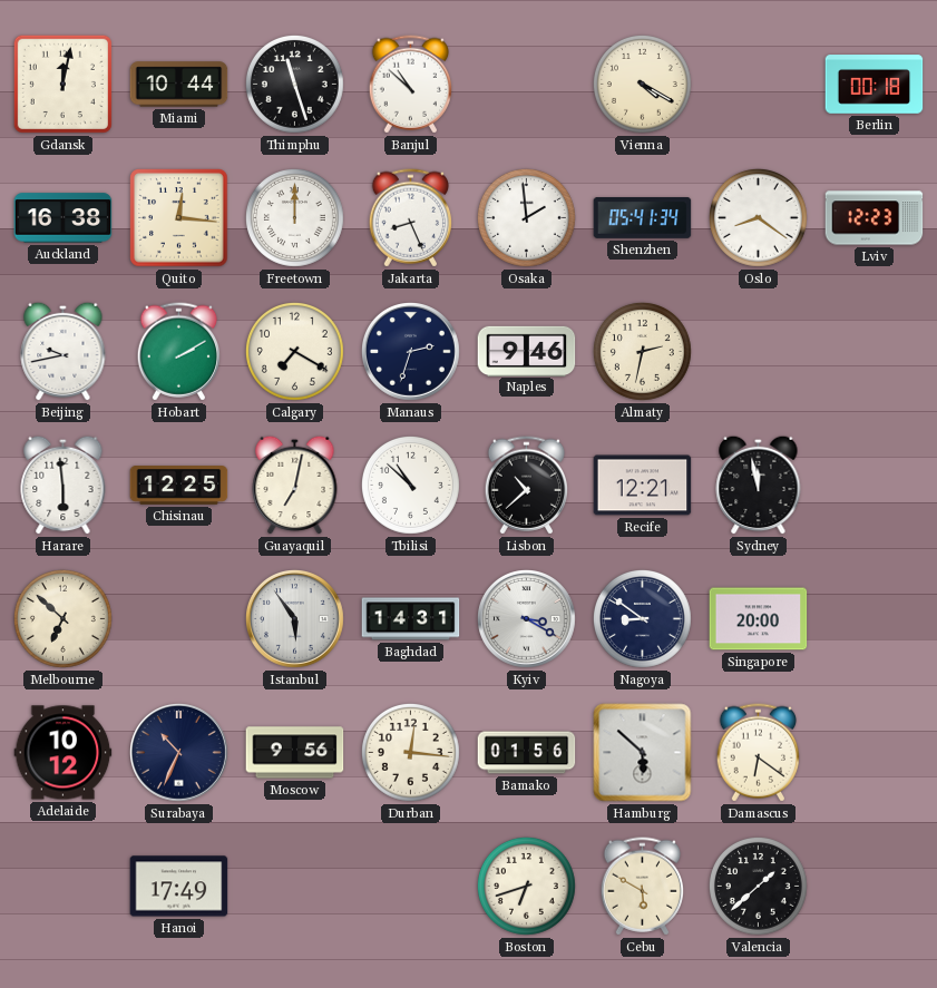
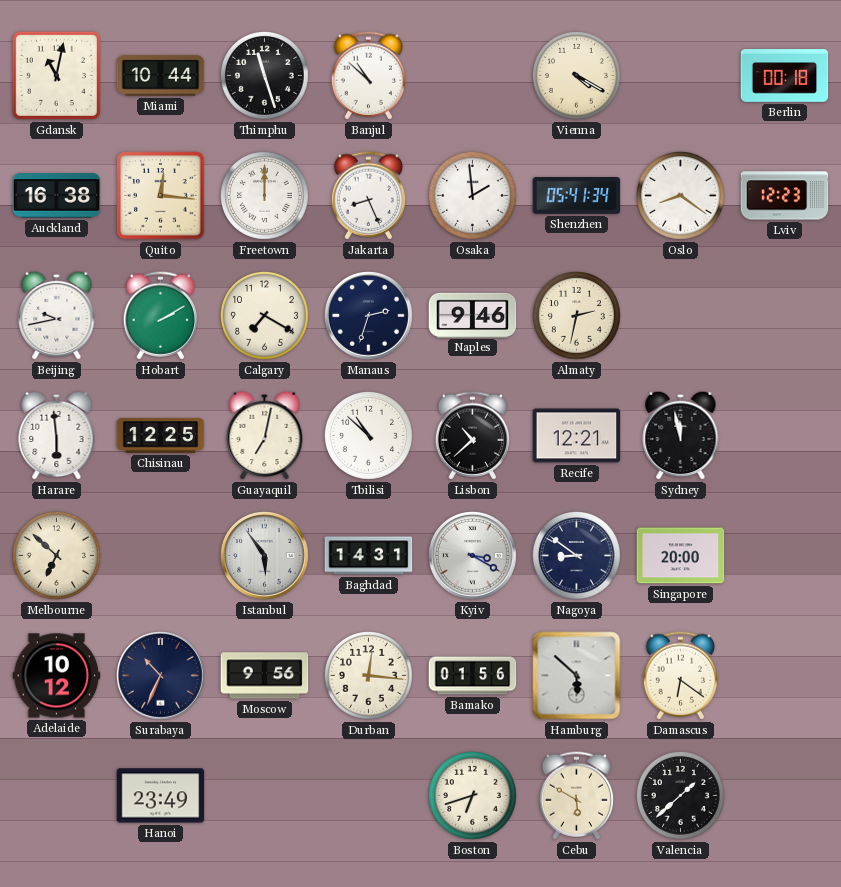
Gdansk: 12:02 -> 11:02
Hanoi: 17:49 -> 23:49
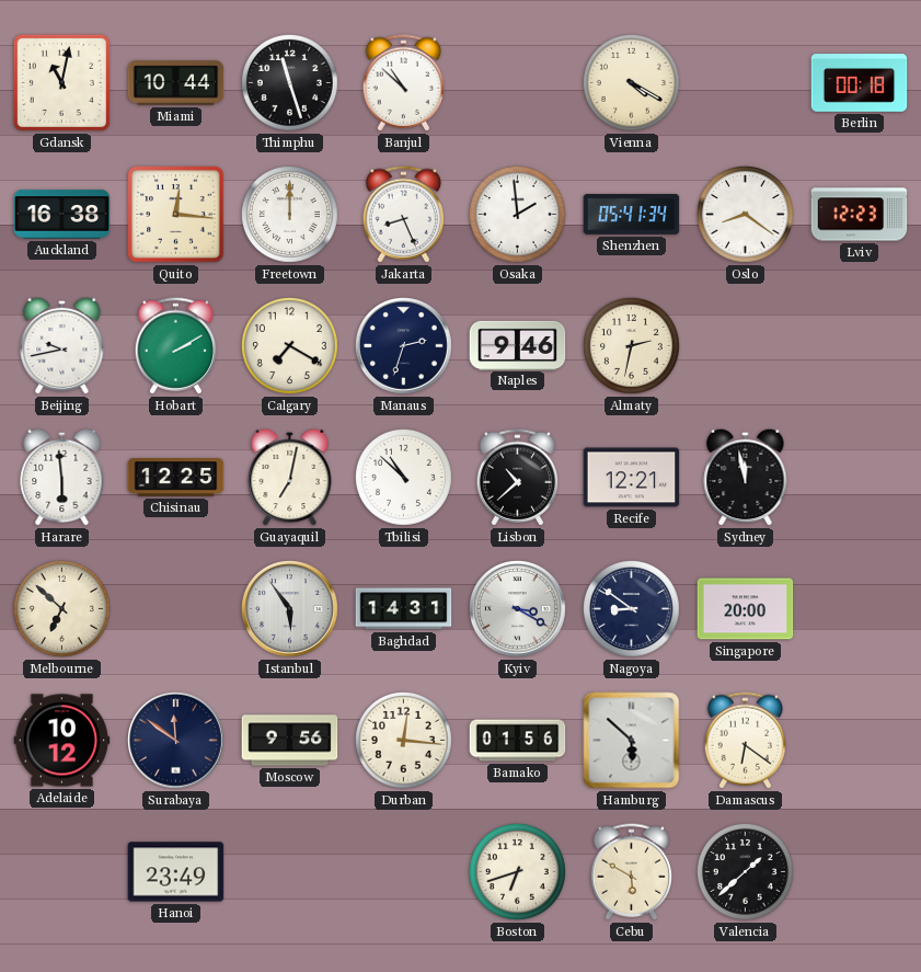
Surabaya: 10:34 -> 11:51
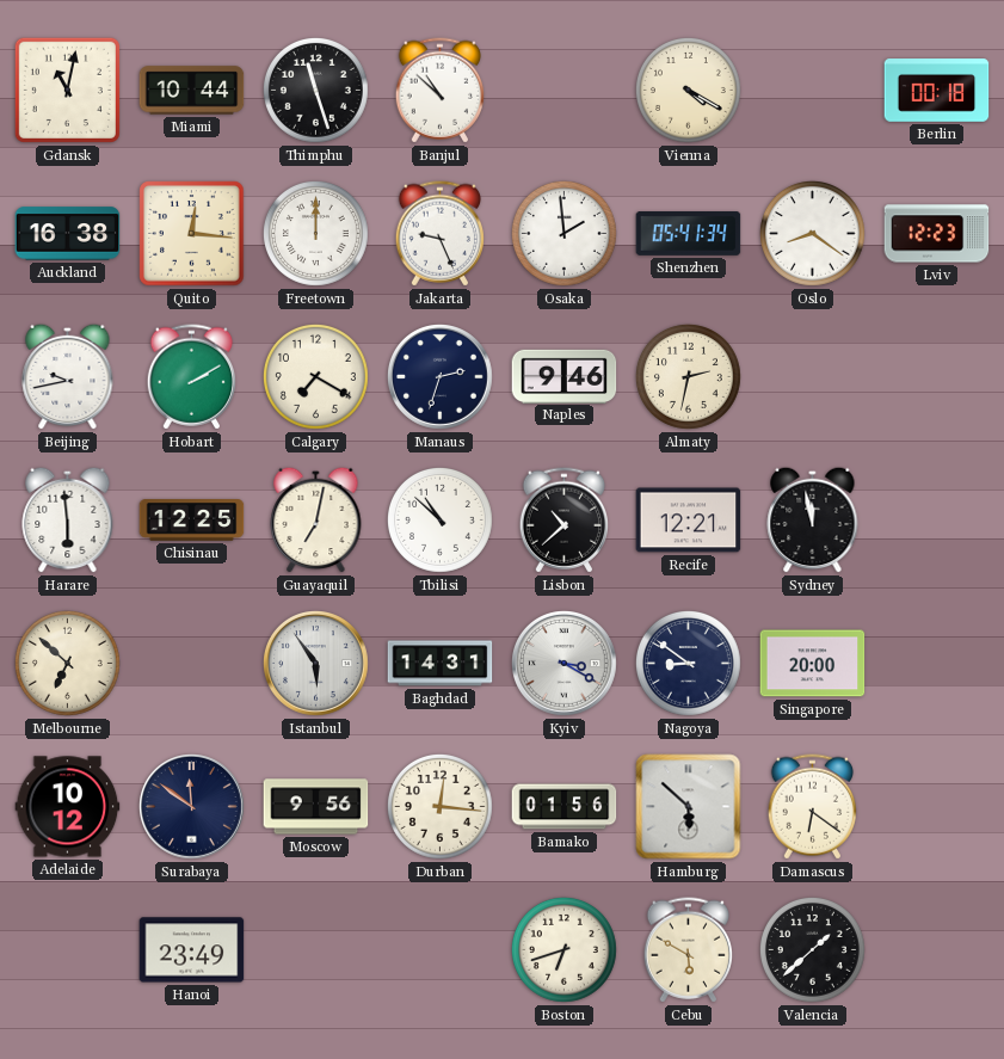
Jakarta: 8:26 -> 9:26
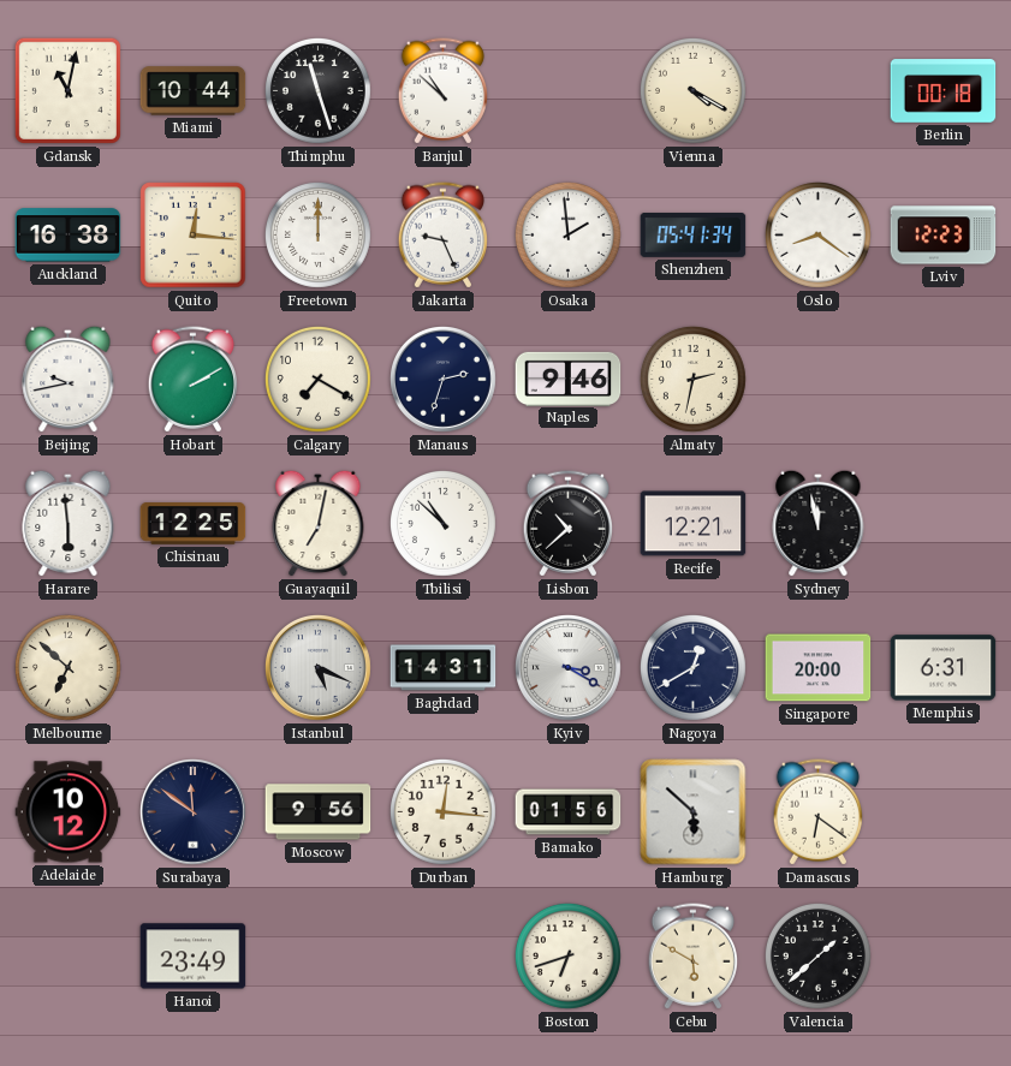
Istanbul: 5:54 -> 5:19
Nagoya: 8:51 -> 12:40
Memphis: none -> 6:31
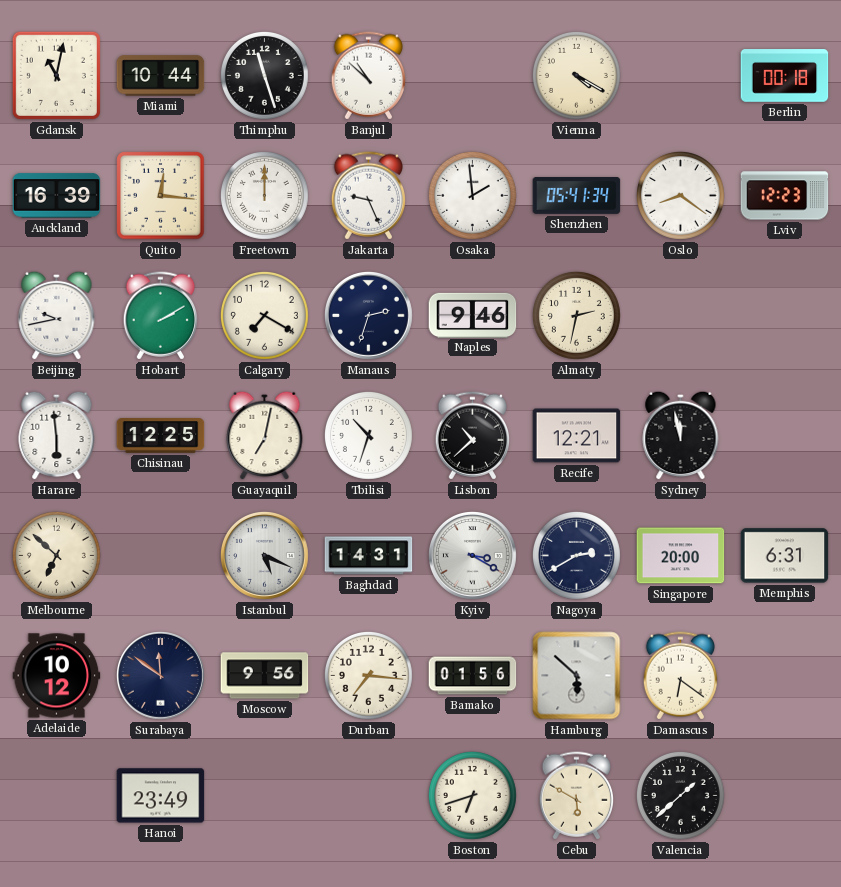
Auckland: 16:38 -> 16:39
Tbilisi: 10:52 -> 10:33
Nagoya: 12:40 -> 2:40
Durban: 12:16 -> 7:16
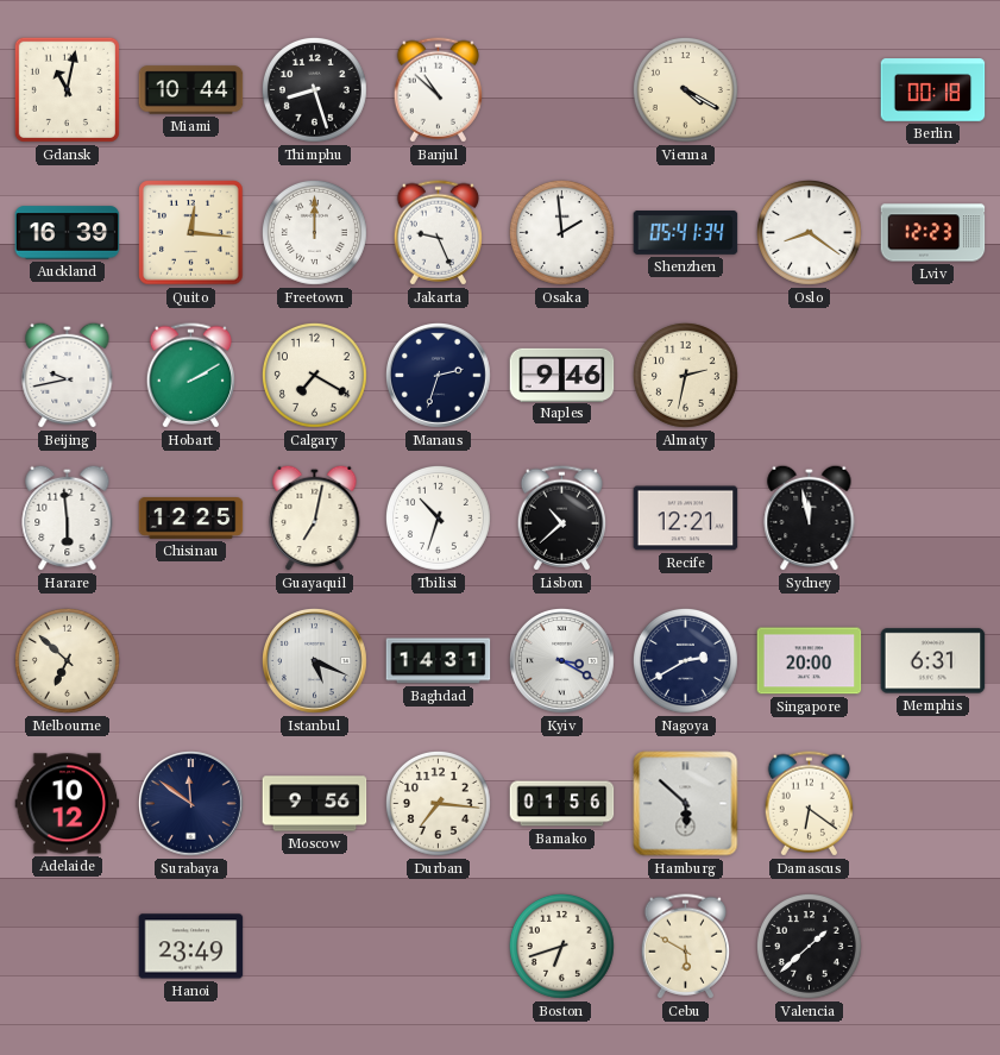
Thimphu: 11:27 -> 8:27
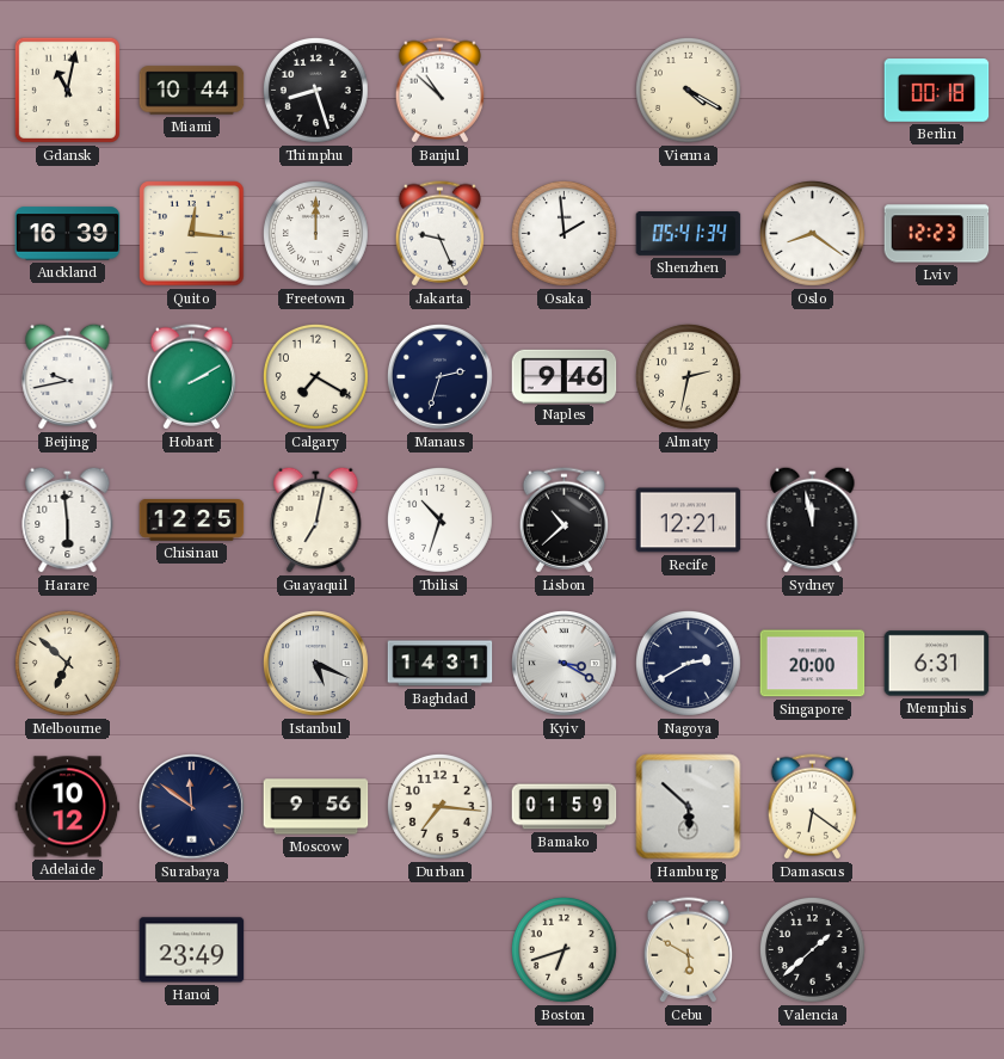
Bamako: 01:56 -> 01:59
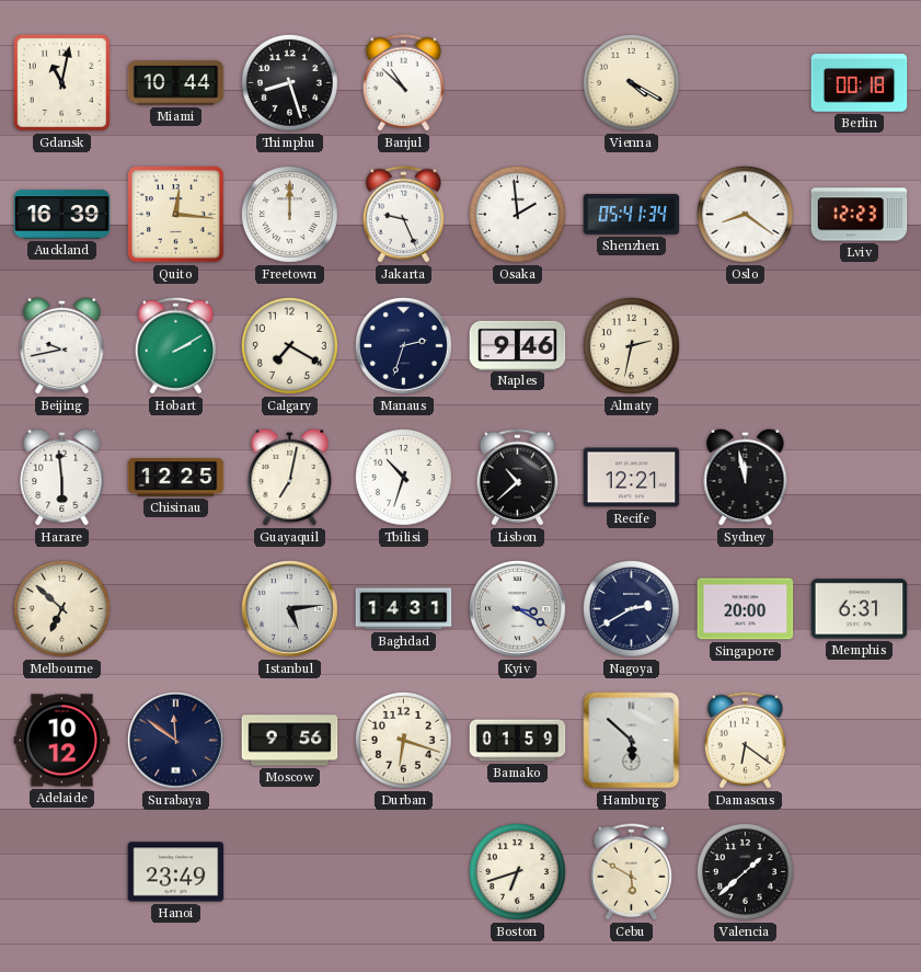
Istanbul: 5:19 -> 5:14
Durban: 7:16 -> 6:18
